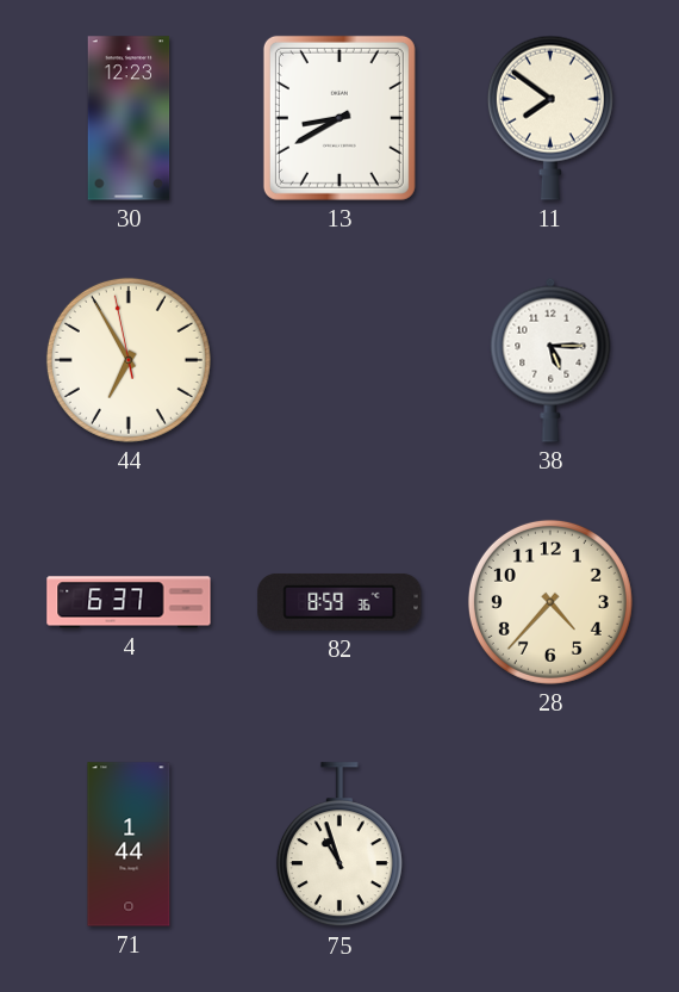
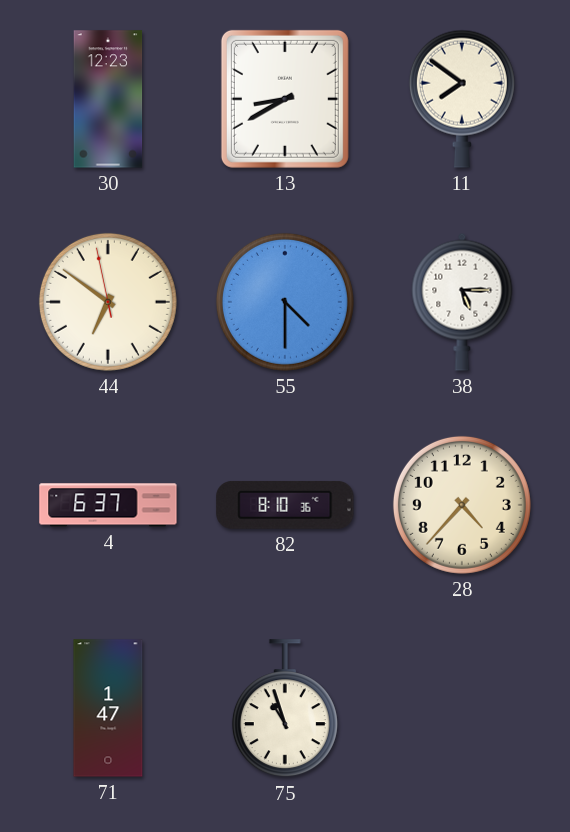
44: 6:54 -> 6:50
55: none -> 4:30
82: 8:59 -> 8:10
71: 1:44 -> 1:47
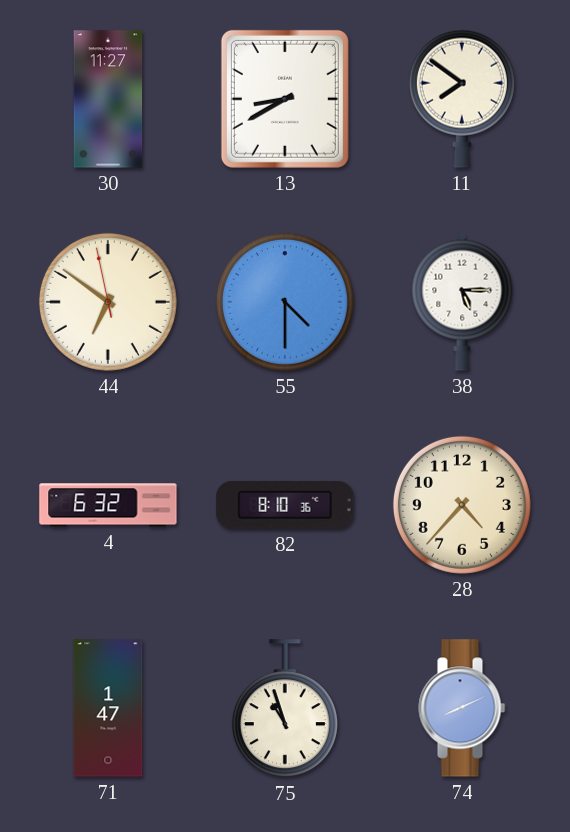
30: 12:23 -> 11:27
4: 6:37 -> 6:32
74: none -> 8:11
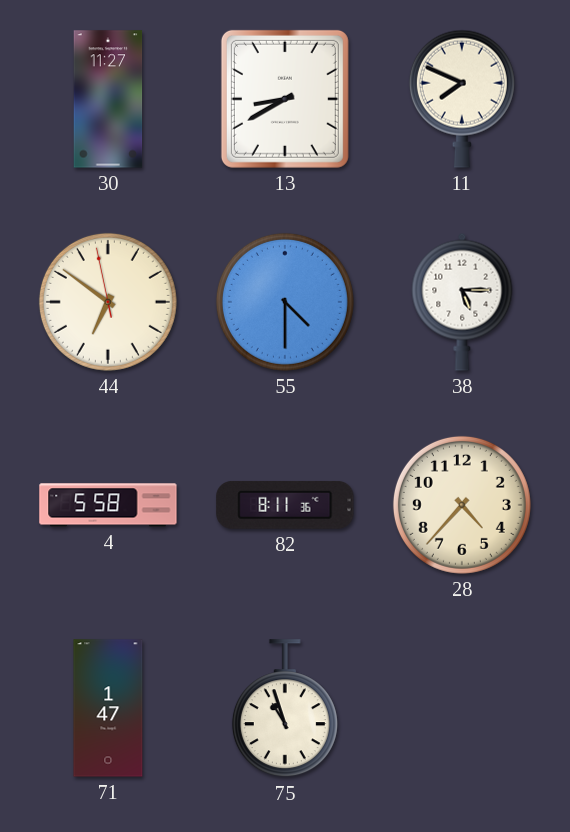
11: 7:51 -> 7:49
4: 6:32 -> 5:58
82: 8:10 -> 8:11
74: 8:11 -> none
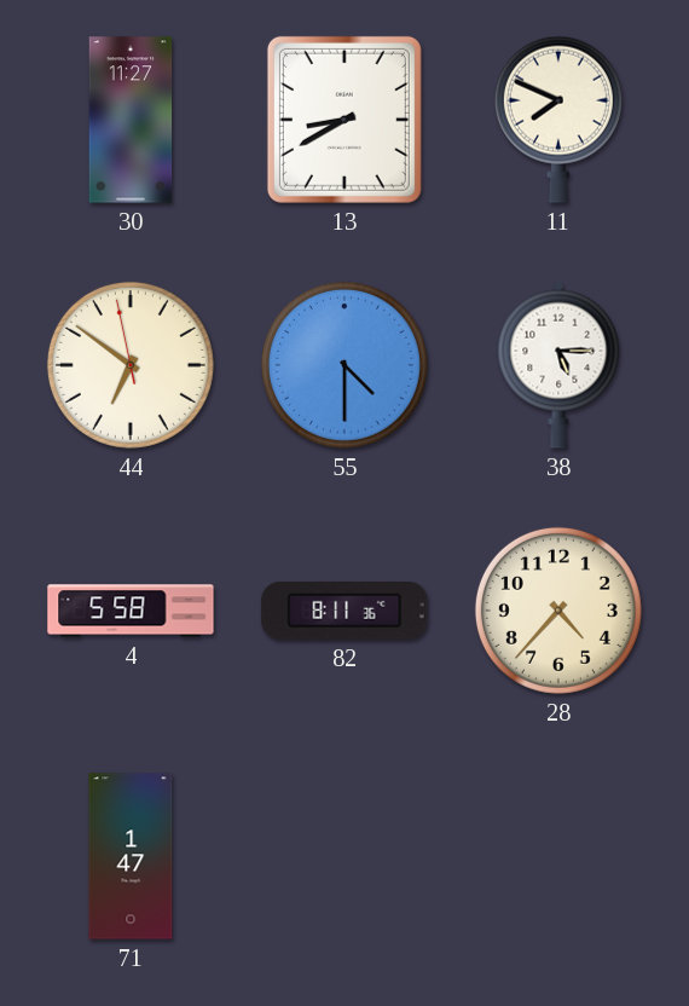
75: 10:57 -> none
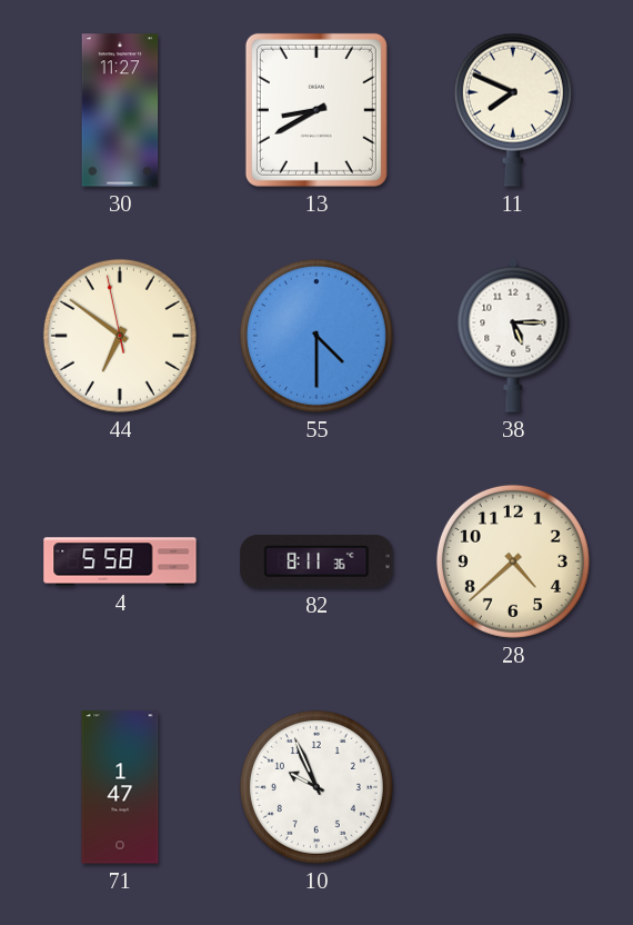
28: 4:37 -> 4:38
10: none -> 9:56
